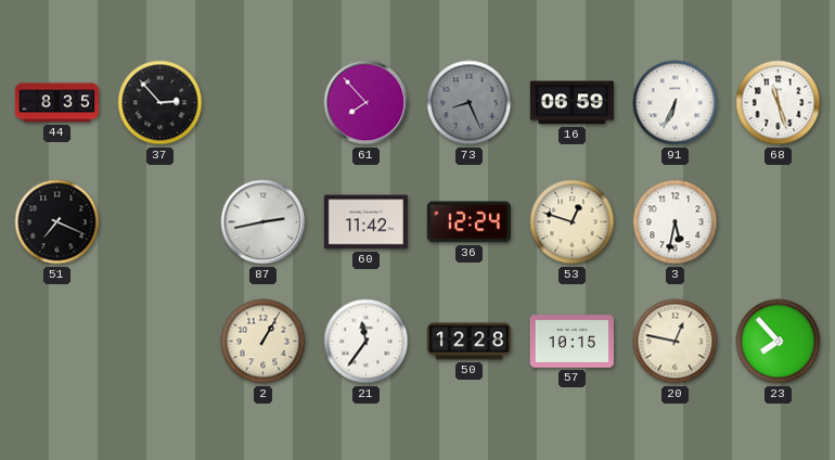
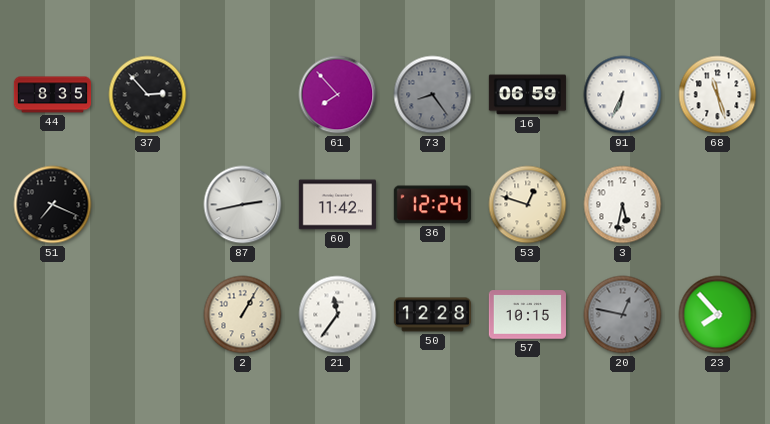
73: 8:26 -> 8:24
20 dial: cream -> grey
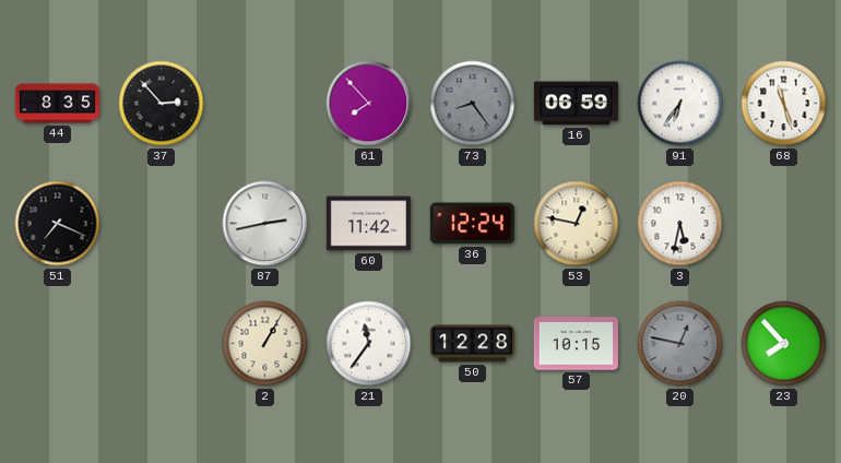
91: 6:34 -> 6:36
53: 12:48 -> 12:47
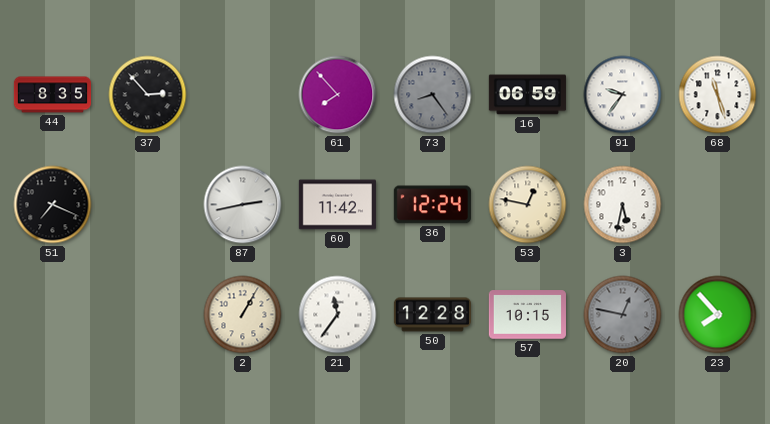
91: 6:36 -> 9:36
